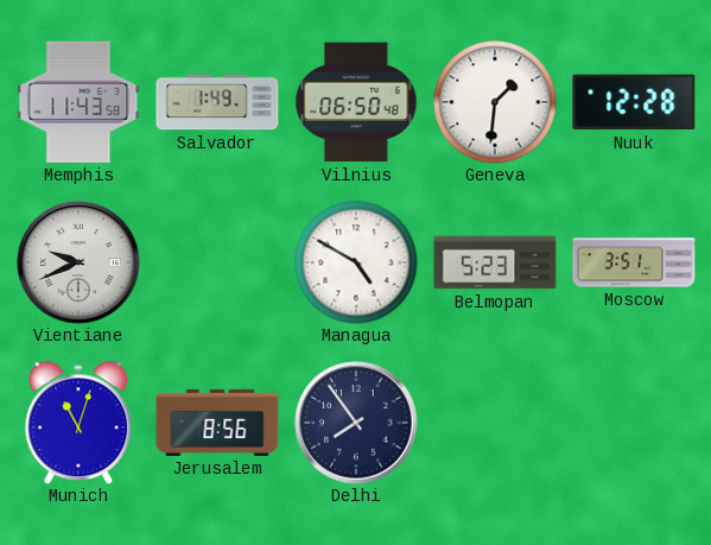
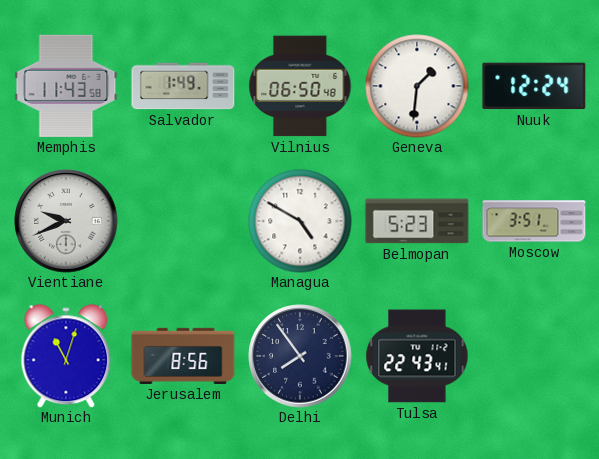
Nuuk: 12:28 -> 12:24
Tulsa: none -> 22:43
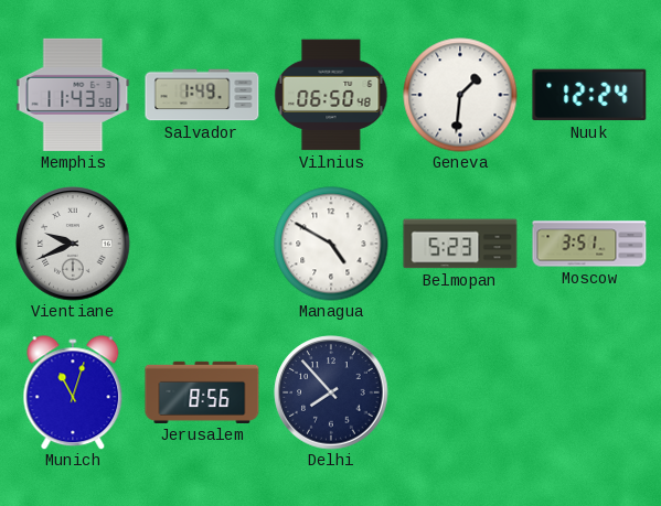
Delhi: 7:54 -> 7:53
Tulsa: 22:43 -> none
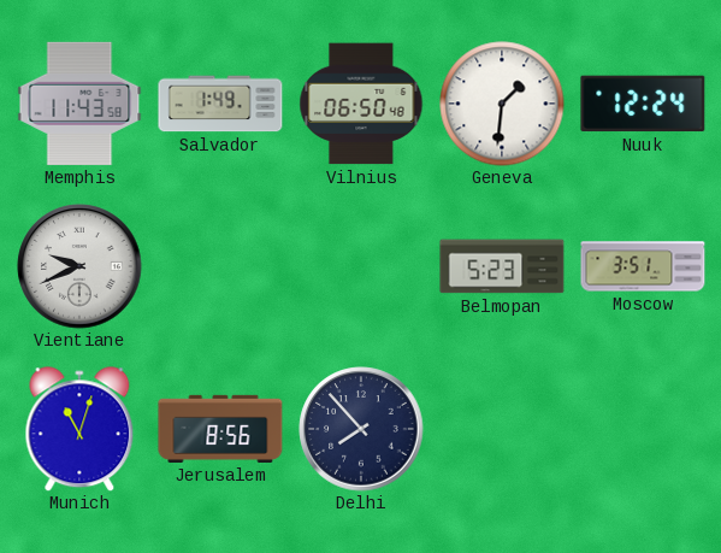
Managua: 4:50 -> none
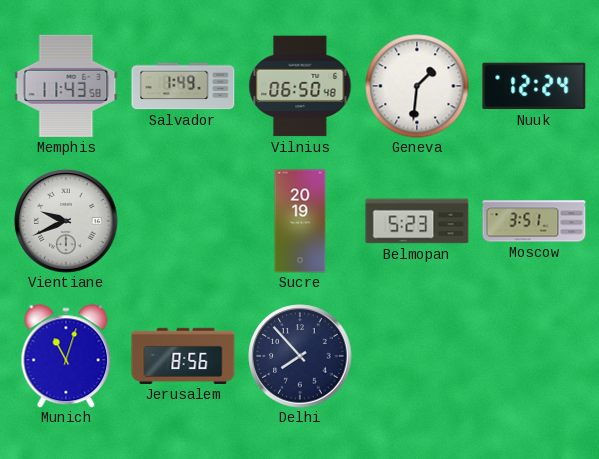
Sucre: none -> 20:19
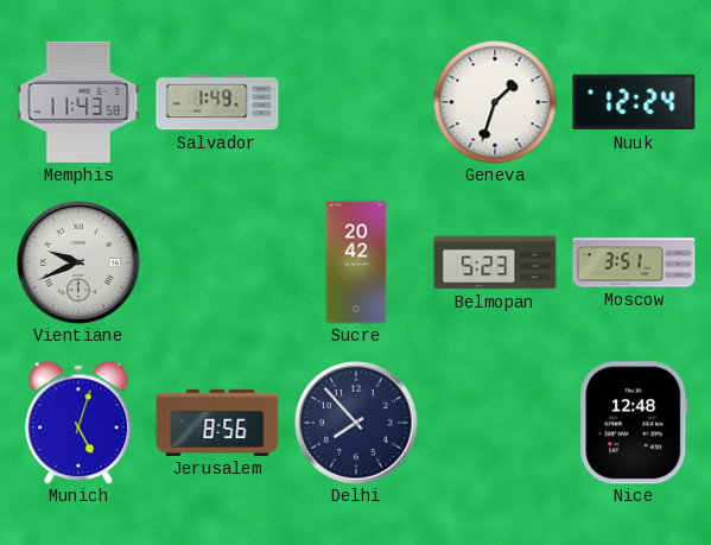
Vilnius: 06:50 -> none
Geneva: 1:31 -> 1:33
Sucre: 20:19 -> 20:42
Munich: 11:03 -> 5:03
Nice: none -> 12:48
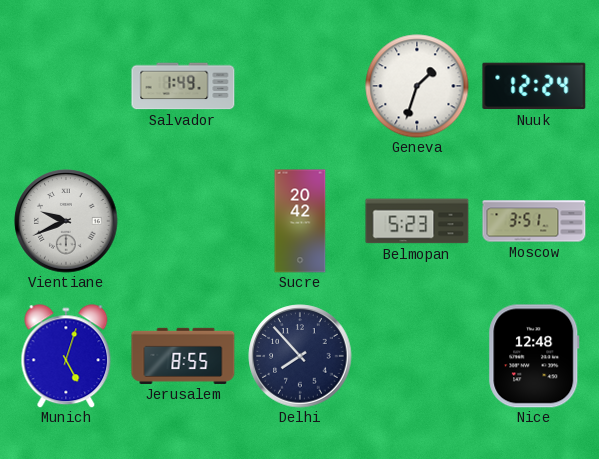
Memphis: 11:43 -> none
Jerusalem: 8:56 -> 8:55
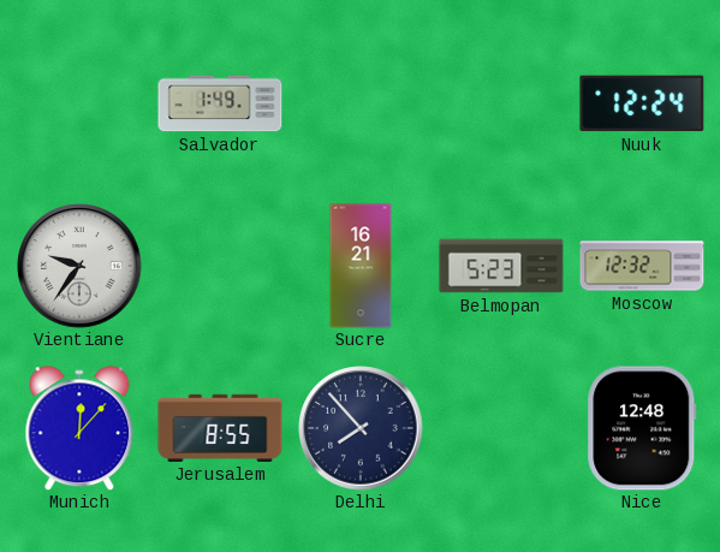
Geneva: 1:33 -> none
Vientiane: 9:41 -> 9:36
Sucre: 20:42 -> 16:21
Moscow: 3:51 -> 12:32
Munich: 5:03 -> 12:07
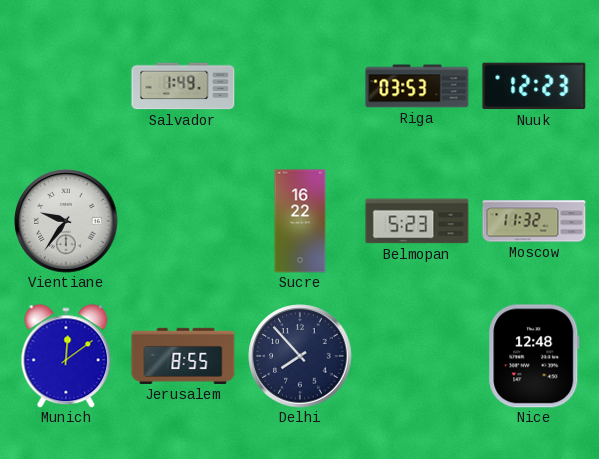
Riga: none -> 03:53
Nuuk: 12:24 -> 12:23
Sucre: 16:21 -> 16:22
Moscow: 12:32 -> 11:32
Munich: 12:07 -> 12:09
